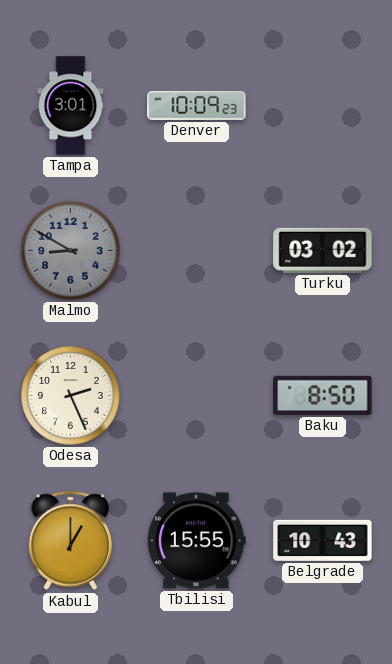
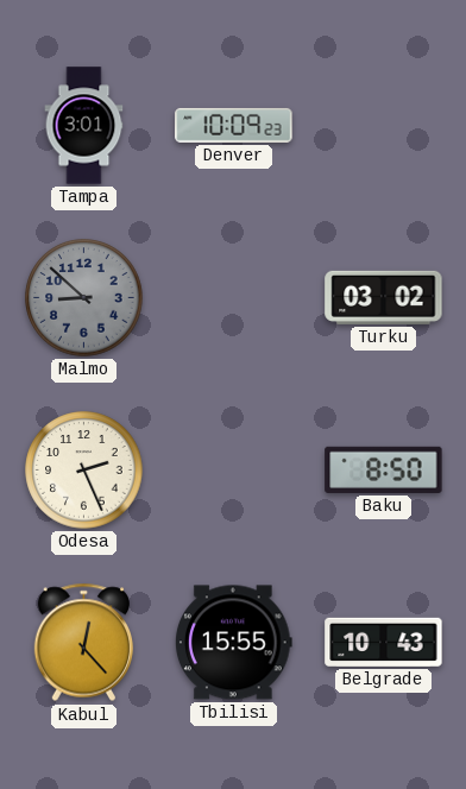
Malmo: 8:50 -> 8:52
Kabul: 1:00 -> 12:23
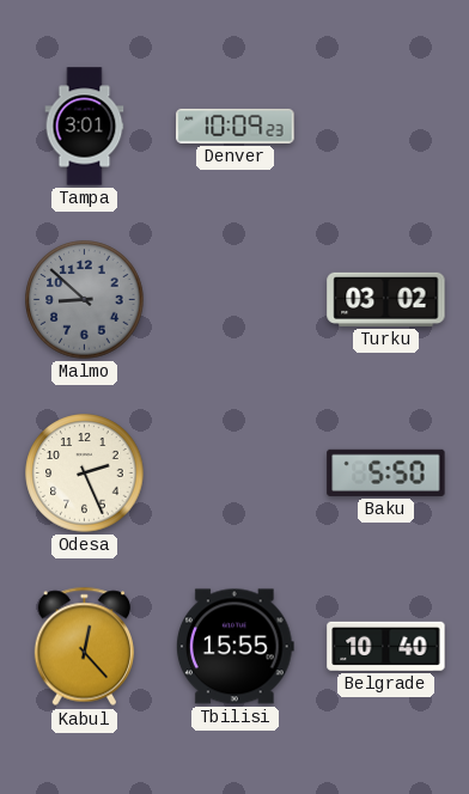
Baku: 8:50 -> 5:50
Belgrade: 10:43 -> 10:40
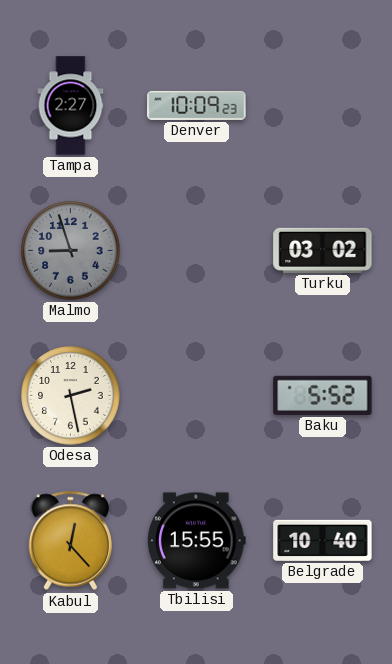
Tampa: 3:01 -> 2:27
Malmo: 8:52 -> 8:57
Odesa: 2:26 -> 2:28
Baku: 5:50 -> 5:52
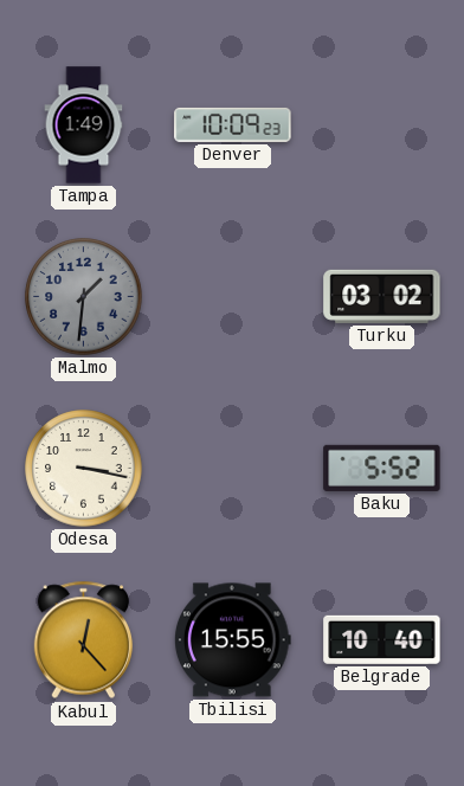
Tampa: 2:27 -> 1:49
Malmo: 8:57 -> 1:31
Odesa: 2:28 -> 3:17
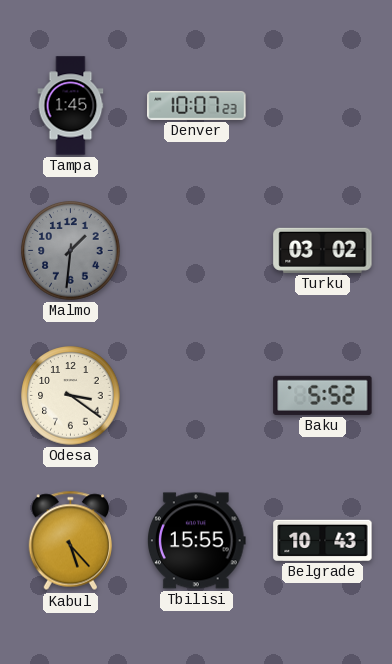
Tampa: 1:49 -> 1:45
Denver: 10:09 -> 10:07
Odesa: 3:17 -> 3:21
Kabul: 12:23 -> 5:23
Belgrade: 10:40 -> 10:43
